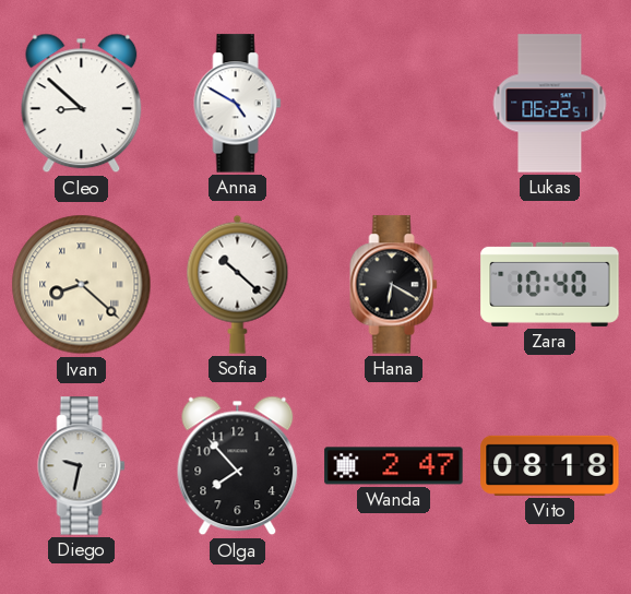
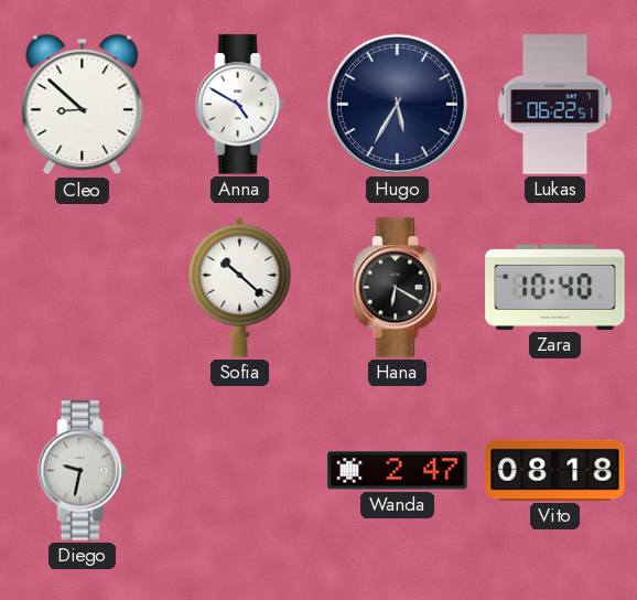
Hugo: none -> 5:35
Ivan: 8:22 -> none
Olga: 7:53 -> none
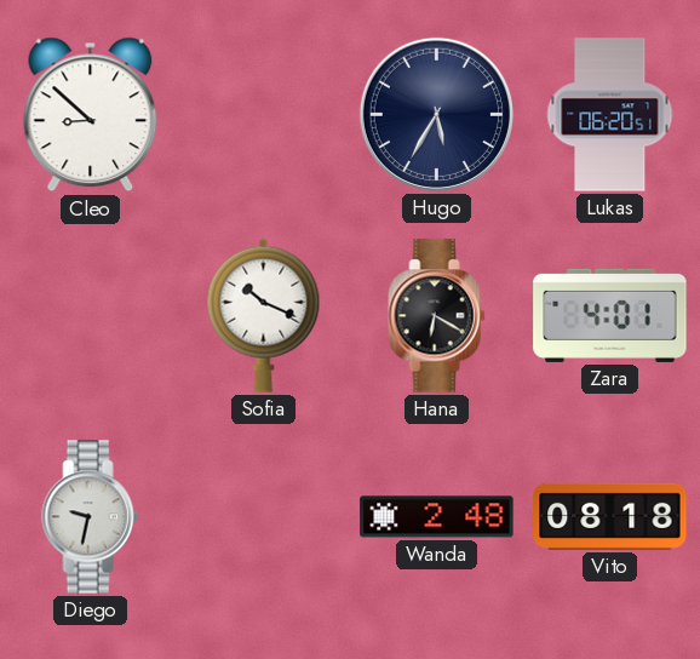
Anna: 4:50 -> none
Lukas: 06:22 -> 06:20
Sofia: 10:22 -> 10:19
Zara: 10:40 -> 4:01
Wanda: 2:47 -> 2:48
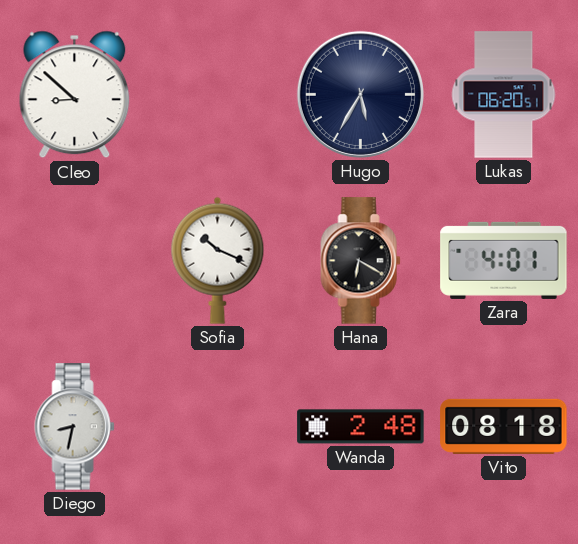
Diego: 9:32 -> 8:32
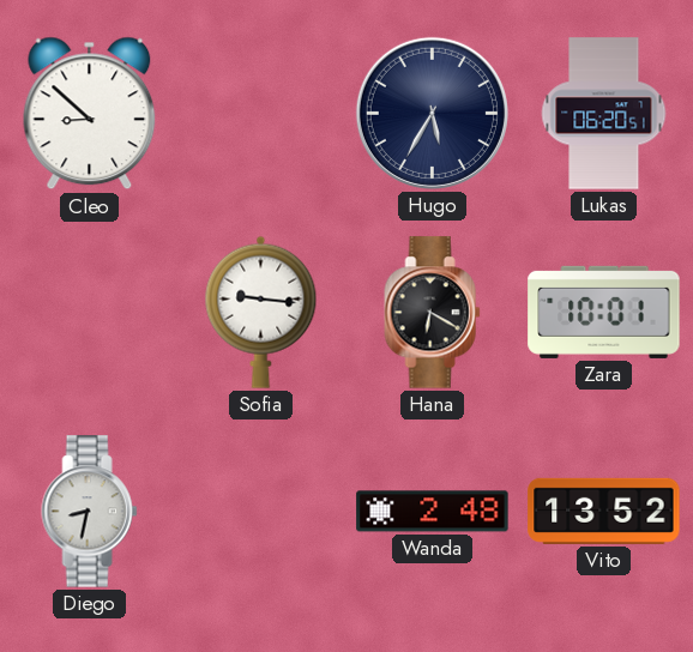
Sofia: 10:19 -> 9:16
Zara: 4:01 -> 10:01
Vito: 08:18 -> 13:52
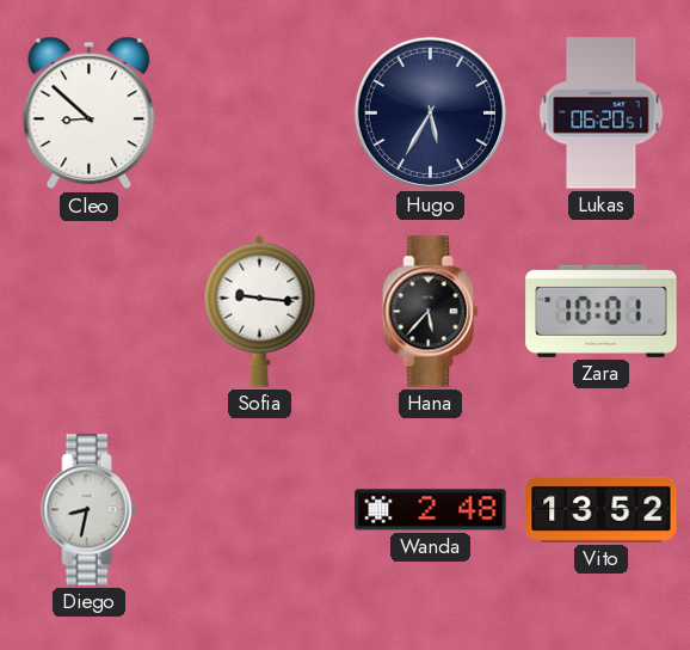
Hana: 6:20 -> 5:37
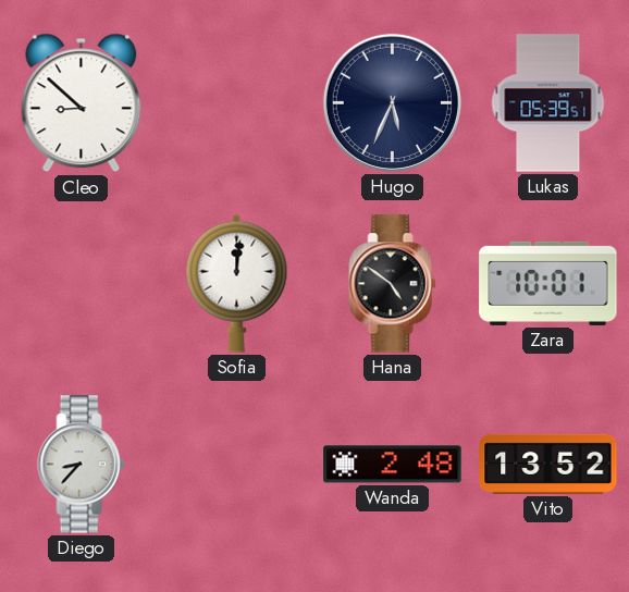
Hugo: 5:35 -> 5:34
Lukas: 06:20 -> 05:39
Sofia: 9:16 -> 12:01
Hana: 5:37 -> 4:51
Diego: 8:32 -> 8:37
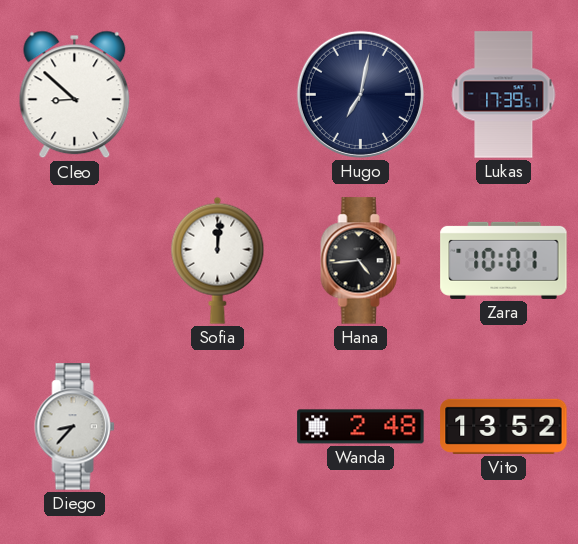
Hugo: 5:34 -> 7:02
Lukas: 05:39 -> 17:39
Hana: 4:51 -> 4:44
